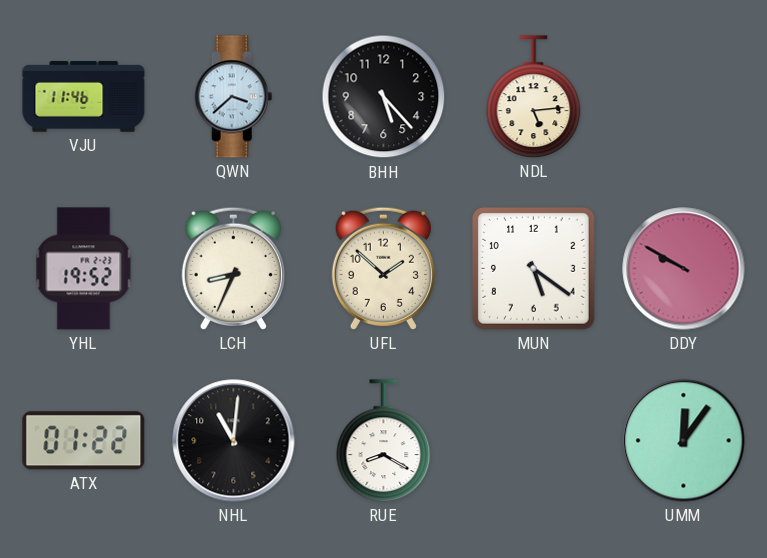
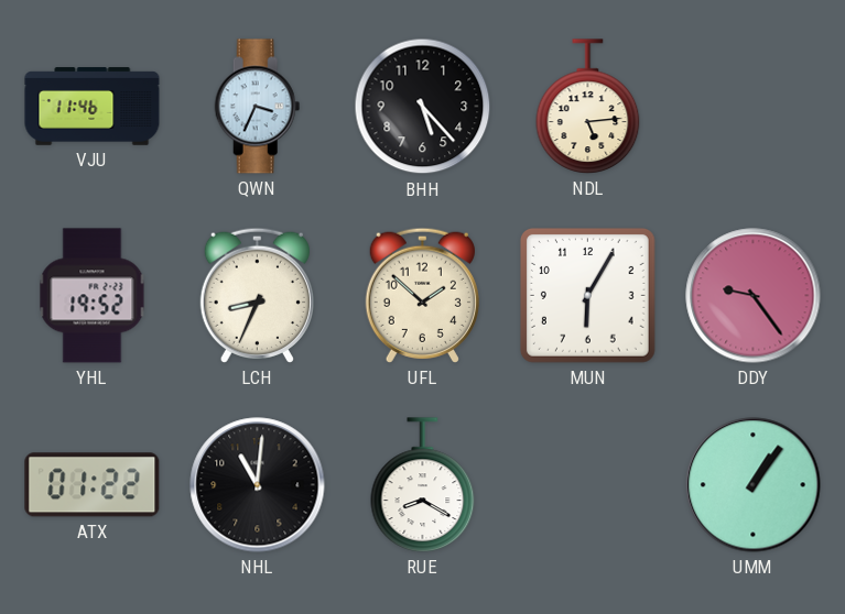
QWN: 3:38 -> 3:34
MUN: 5:21 -> 6:05
DDY: 9:50 -> 9:24
UMM: 12:06 -> 1:06
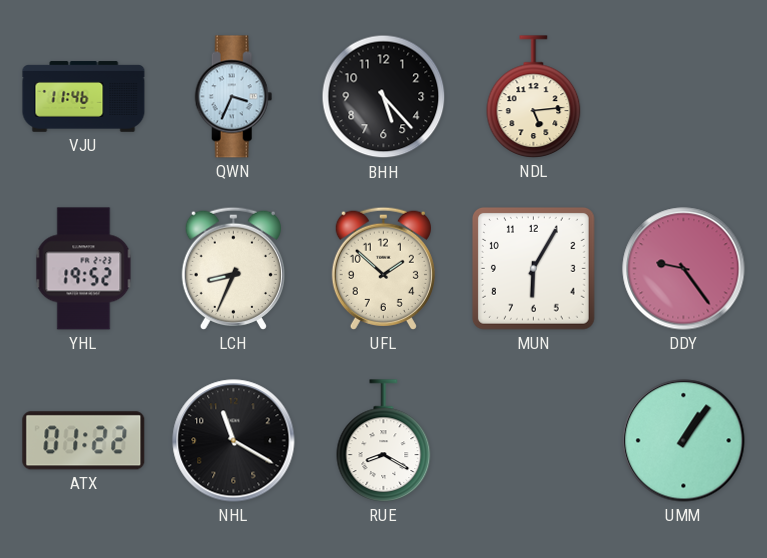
NHL: 11:01 -> 11:20
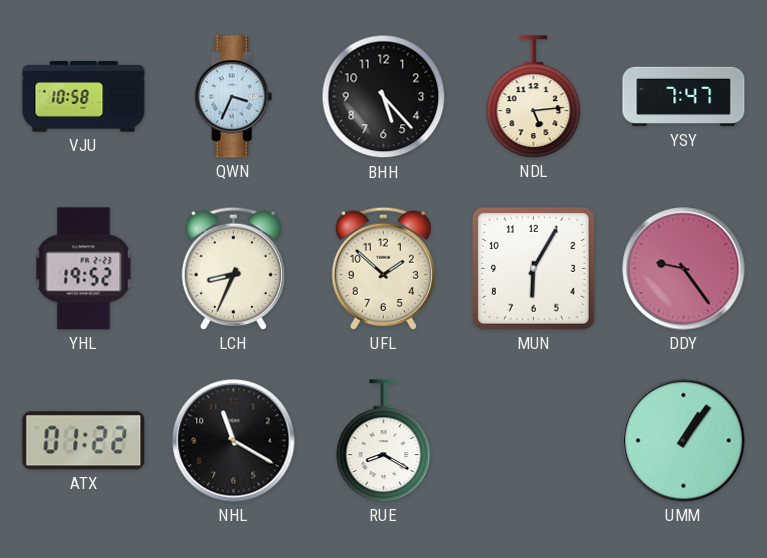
VJU: 11:46 -> 10:58
YSY: none -> 7:47
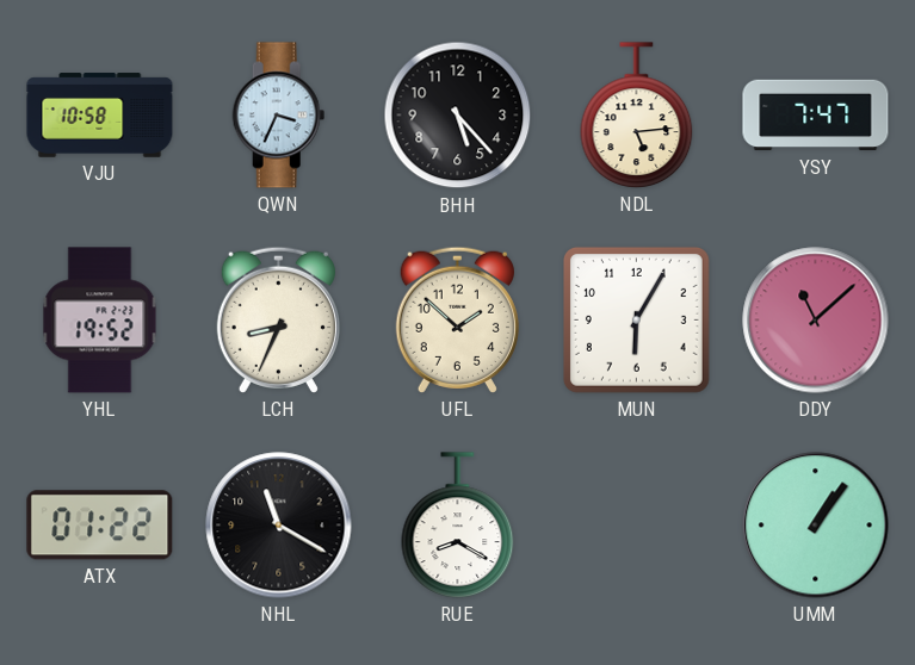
DDY: 9:24 -> 11:08
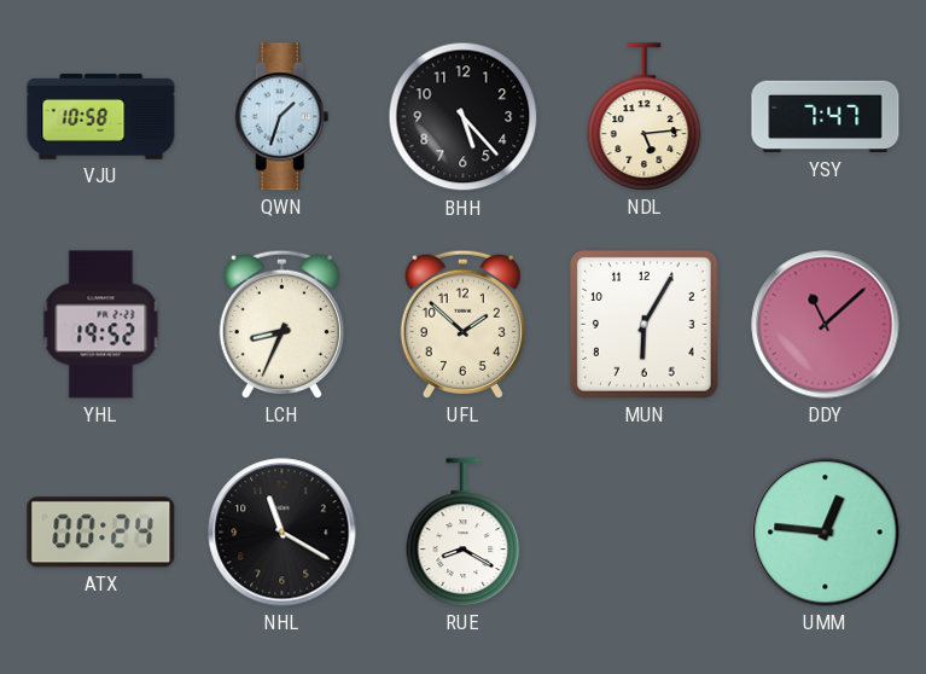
QWN: 3:34 -> 1:33
ATX: 01:22 -> 00:24
UMM: 1:06 -> 12:46
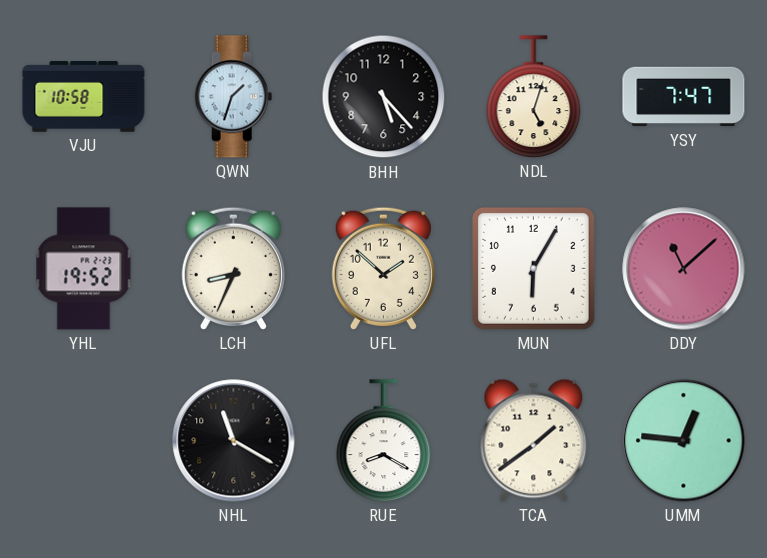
NDL: 5:14 -> 5:03
ATX: 00:24 -> none
TCA: none -> 1:39
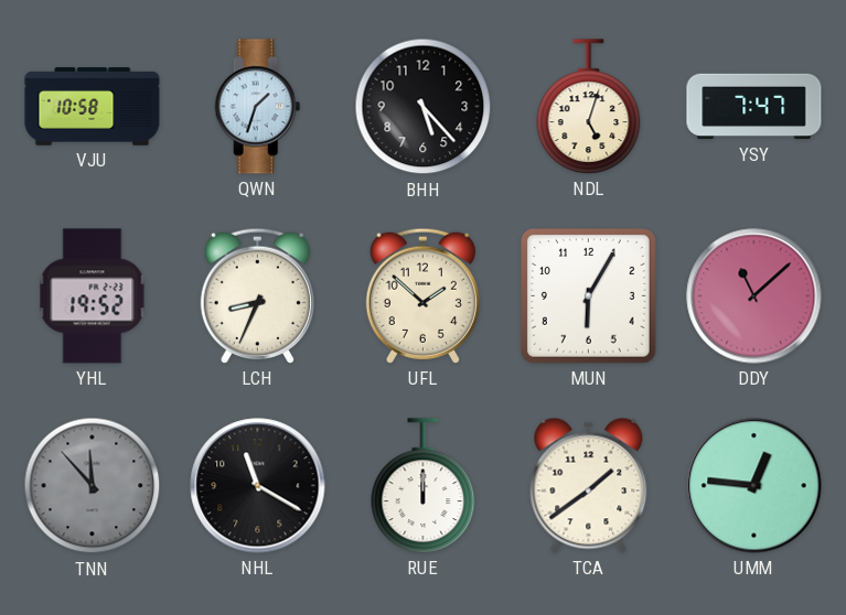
TNN: none -> 11:53
RUE: 8:20 -> 12:00
